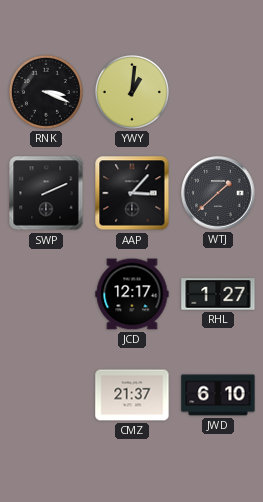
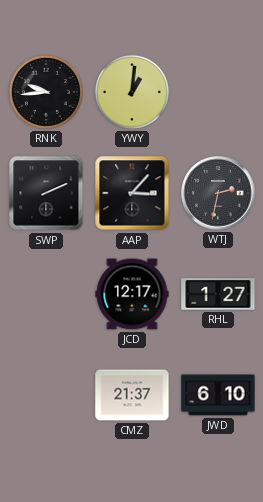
RNK: 3:19 -> 9:44
WTJ: 1:38 -> 2:32
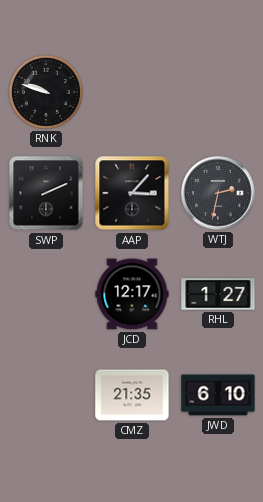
RNK: 9:44 -> 9:48
YWY: 1:01 -> none
CMZ: 21:37 -> 21:35
